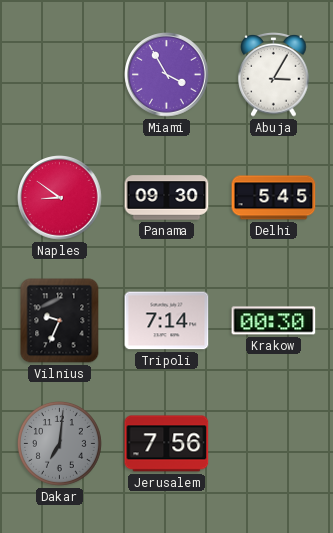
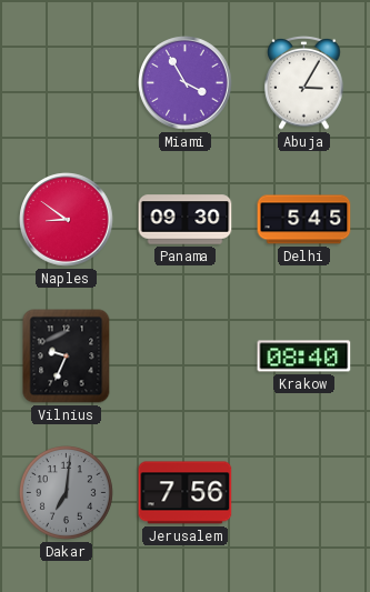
Tripoli: 7:14 -> none
Krakow: 00:30 -> 08:40
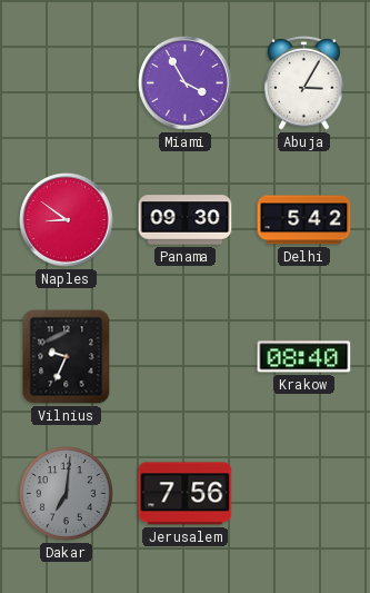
Delhi: 5:45 -> 5:42
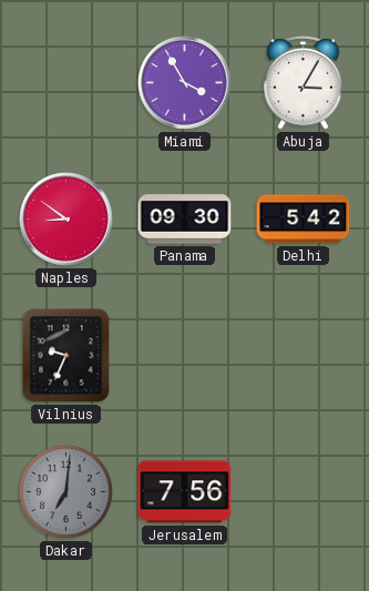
Krakow: 08:40 -> none
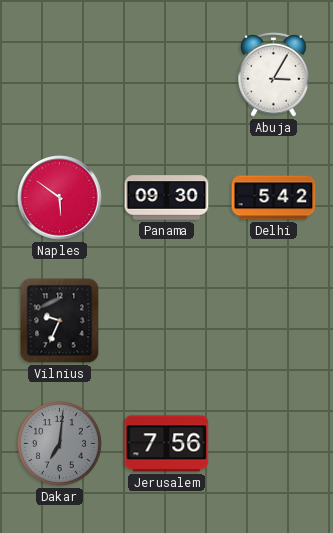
Miami: 3:55 -> none
Naples: 8:51 -> 5:51
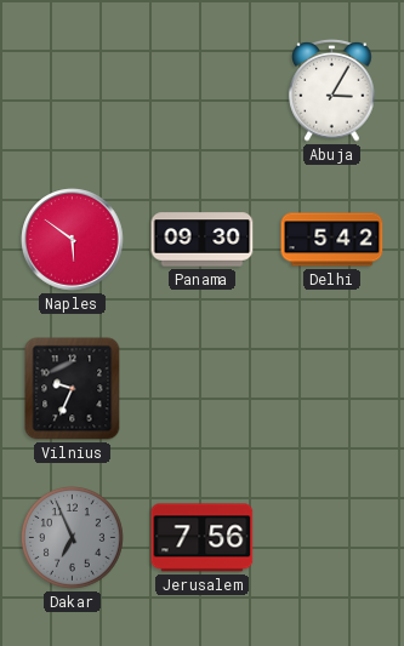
Dakar: 7:01 -> 6:56
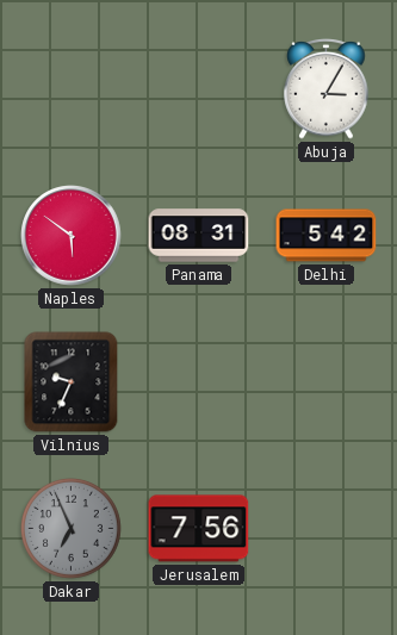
Panama: 09:30 -> 08:31
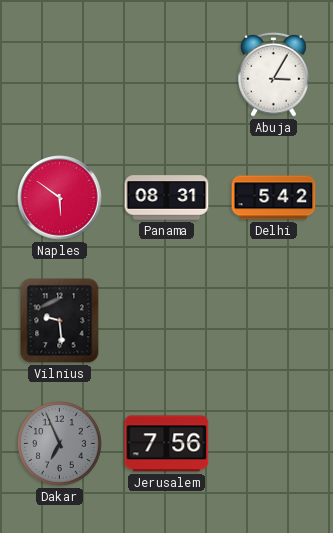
Vilnius: 9:34 -> 9:29
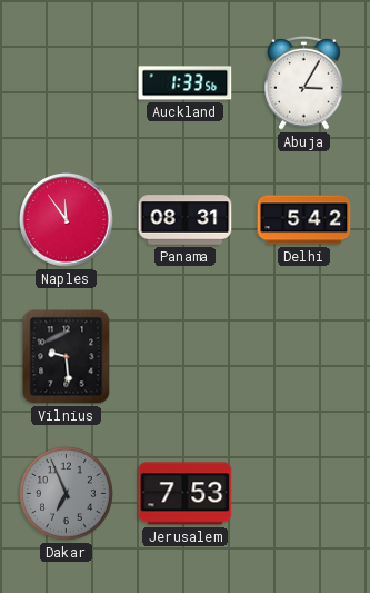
Auckland: none -> 1:33
Naples: 5:51 -> 11:54
Jerusalem: 7:56 -> 7:53
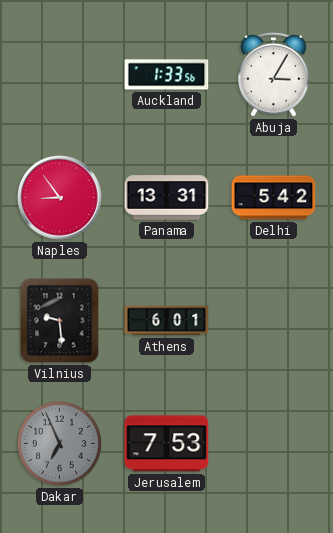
Naples: 11:54 -> 8:54
Panama: 08:31 -> 13:31
Athens: none -> 6:01
